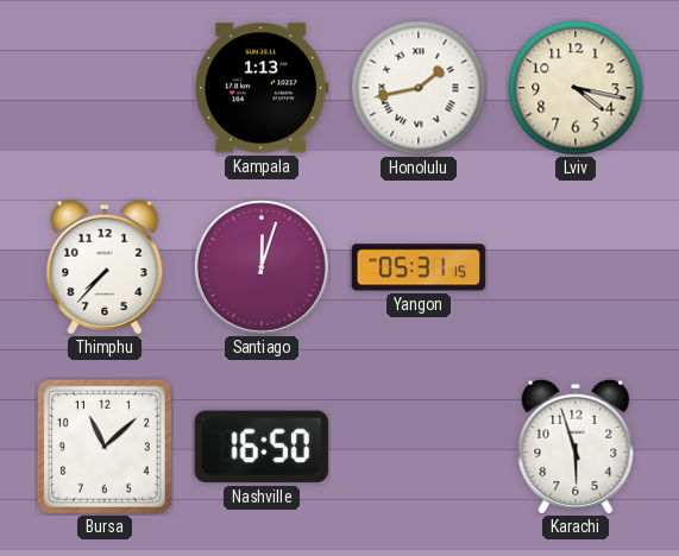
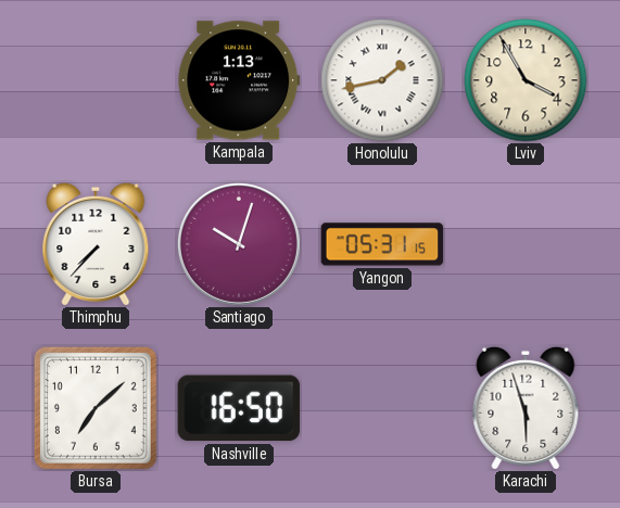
Lviv: 4:17 -> 3:55
Santiago: 12:03 -> 10:03
Bursa: 11:08 -> 7:08
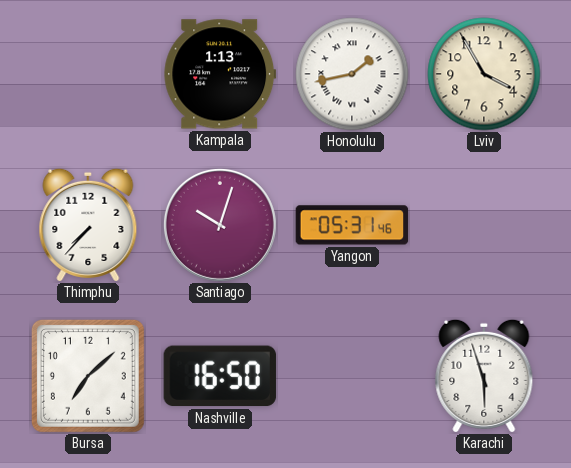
Yangon: 05:31:15 -> 05:31:46
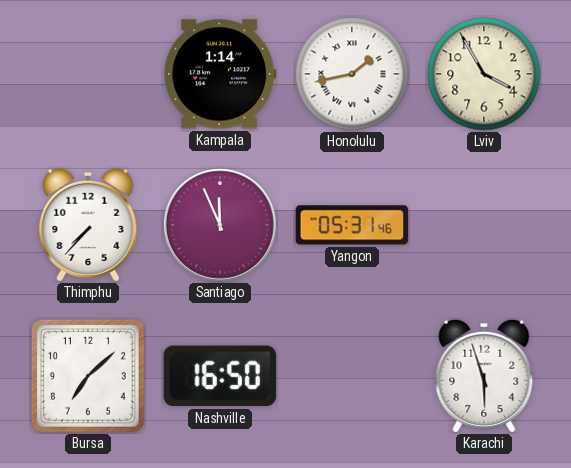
Kampala: 1:13 -> 1:14
Santiago: 10:03 -> 11:56
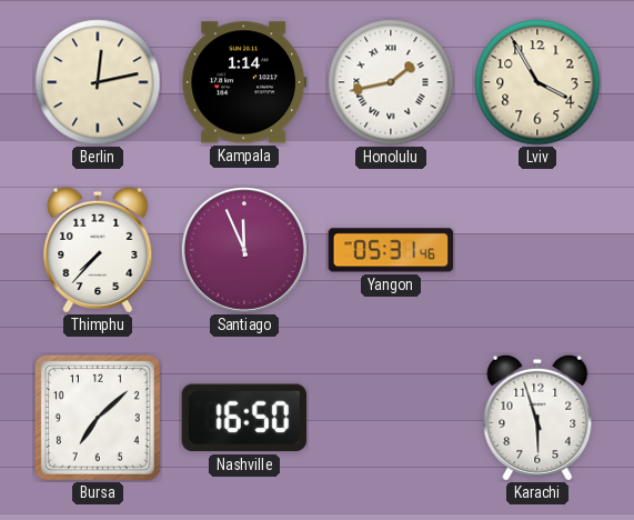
Berlin: none -> 12:13
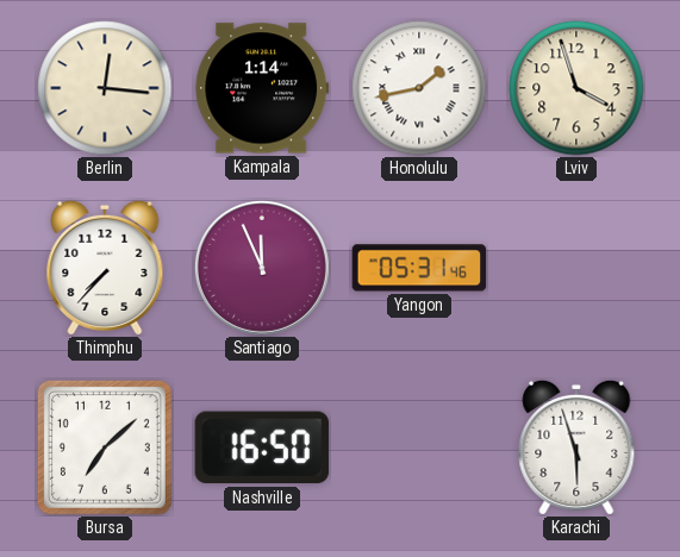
Berlin: 12:13 -> 12:16
Lviv: 3:55 -> 3:57
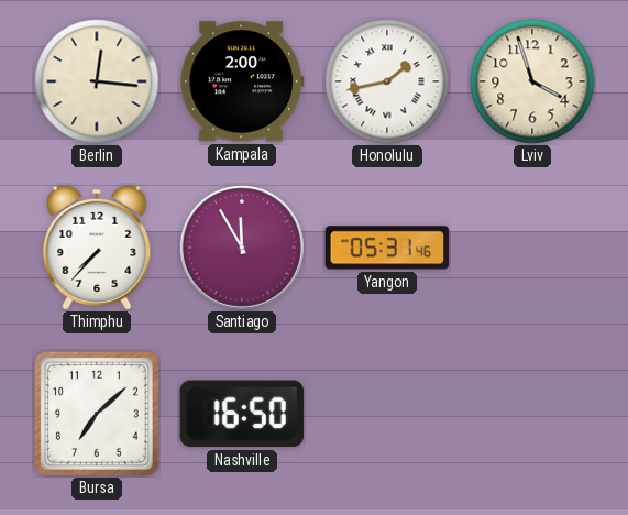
Kampala: 1:14 -> 2:00
Santiago: 11:56 -> 11:55
Karachi: 5:57 -> none
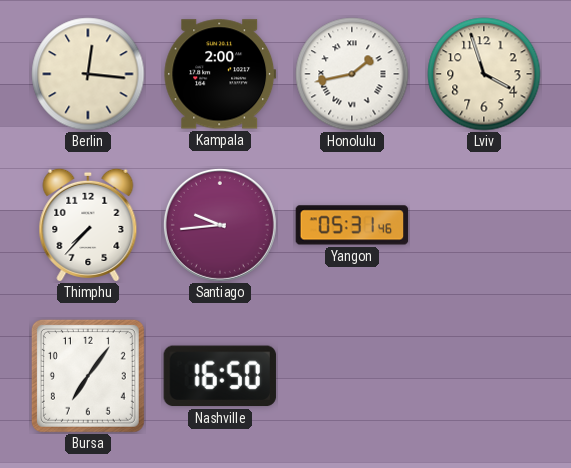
Santiago: 11:55 -> 9:44
Bursa: 7:08 -> 7:06
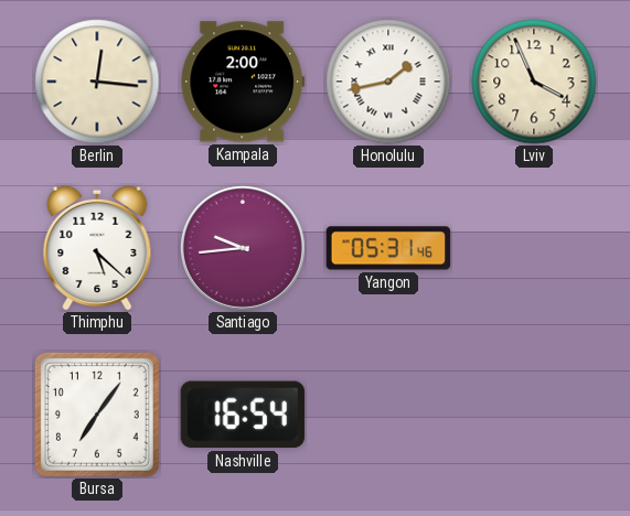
Lviv: 3:57 -> 3:56
Thimphu: 7:37 -> 5:22
Nashville: 16:50 -> 16:54
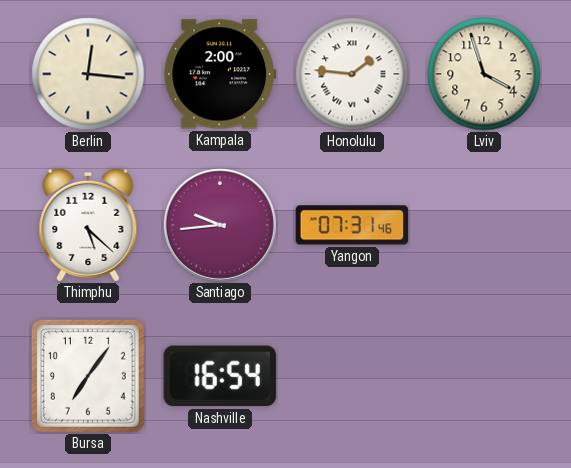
Honolulu: 1:43 -> 1:46
Lviv: 3:56 -> 3:57
Yangon: 05:31 -> 07:31
